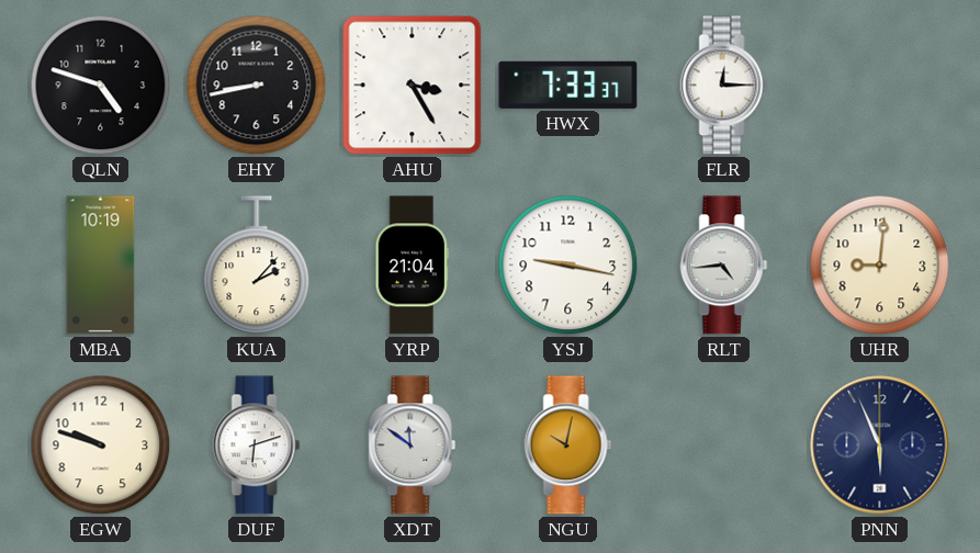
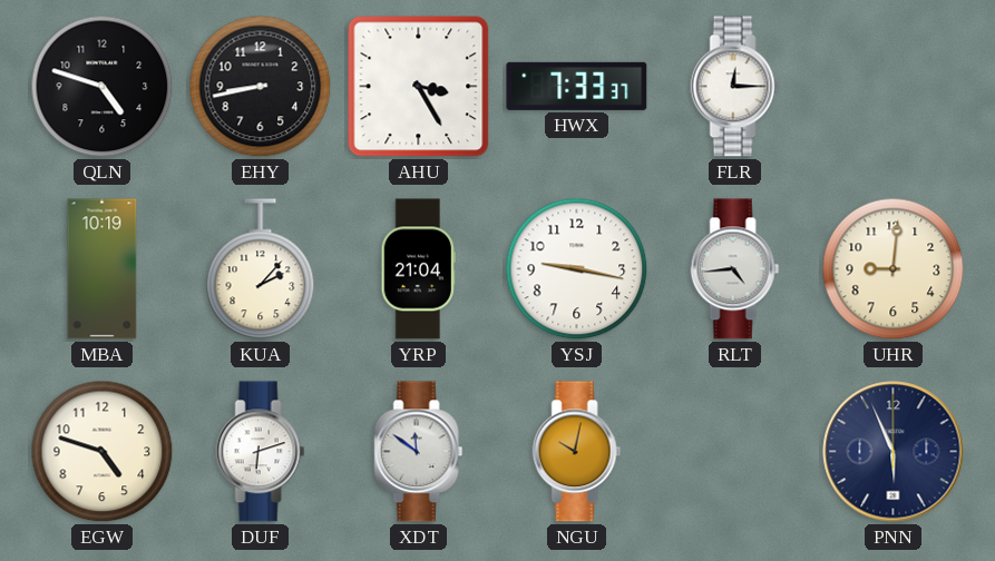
EGW: 9:48 -> 4:48
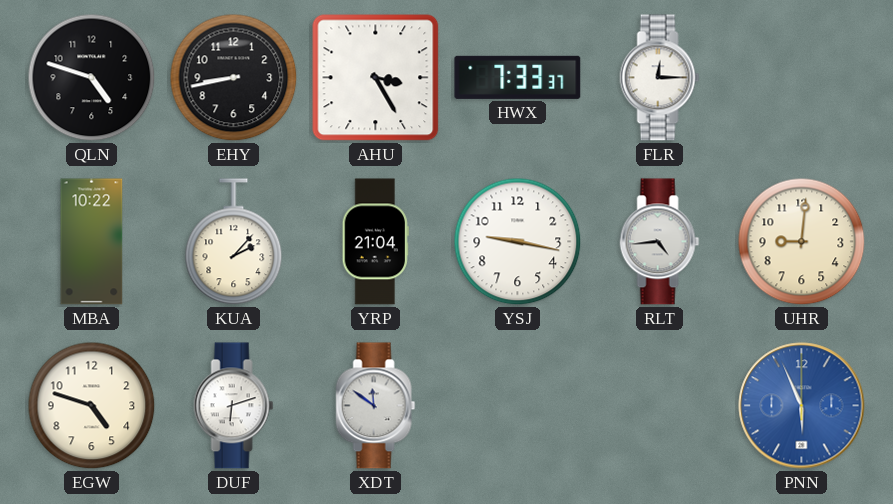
MBA: 10:19 -> 10:22
NGU: 10:02 -> none
PNN dial: navy -> blue
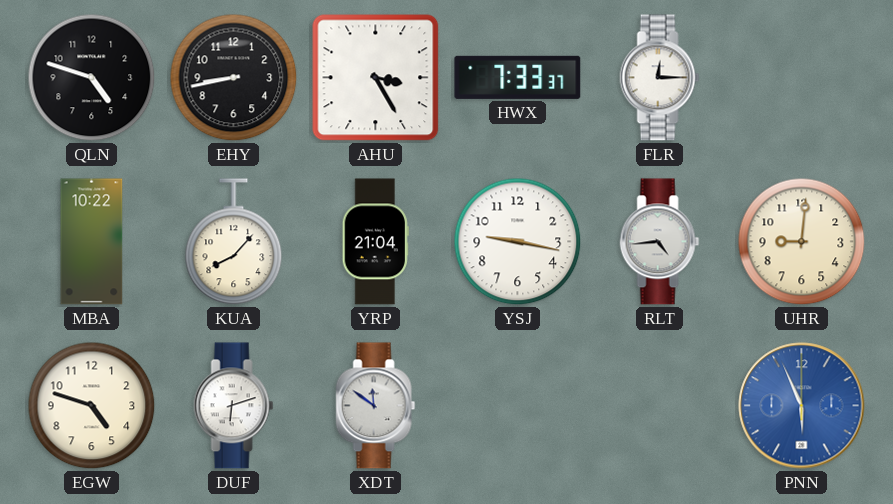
KUA: 2:07 -> 8:07
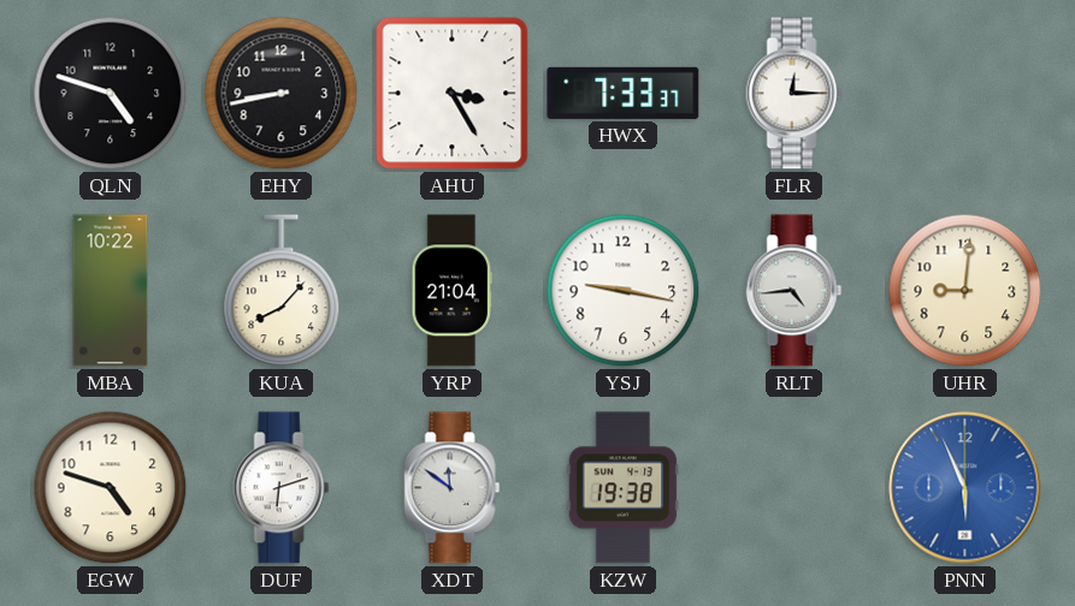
KZW: none -> 19:38
